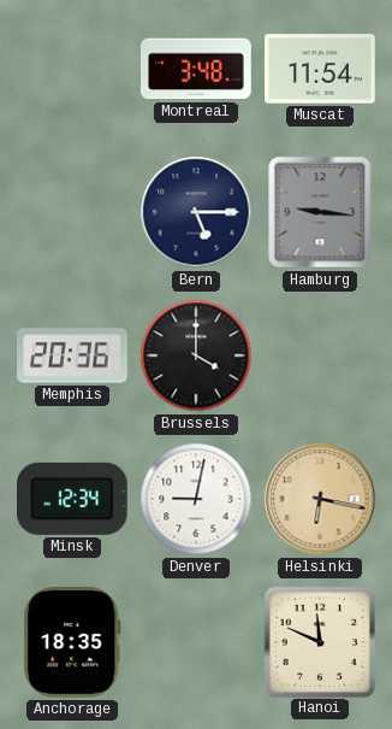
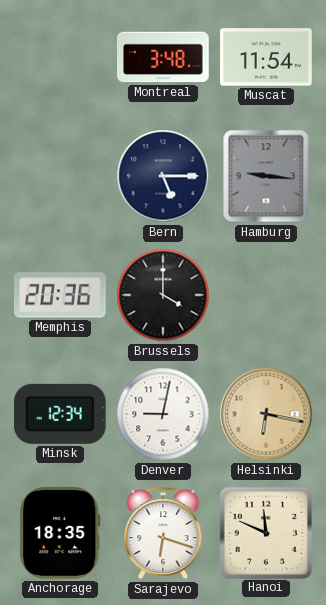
Sarajevo: none -> 6:18
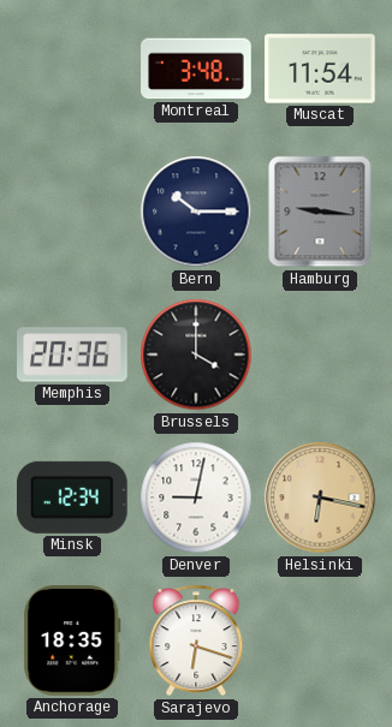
Bern: 5:15 -> 10:15
Hanoi: 11:49 -> none
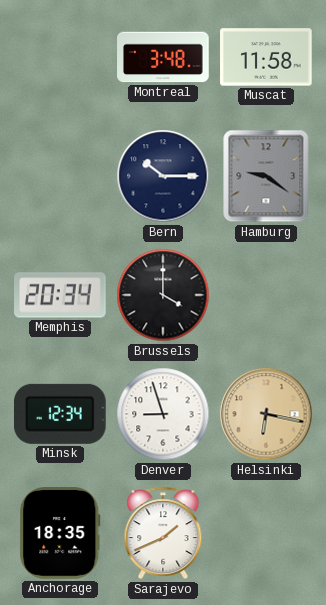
Muscat: 11:54 -> 11:58
Hamburg: 9:16 -> 9:21
Memphis: 20:36 -> 20:34
Denver: 9:02 -> 8:57
Sarajevo: 6:18 -> 1:41
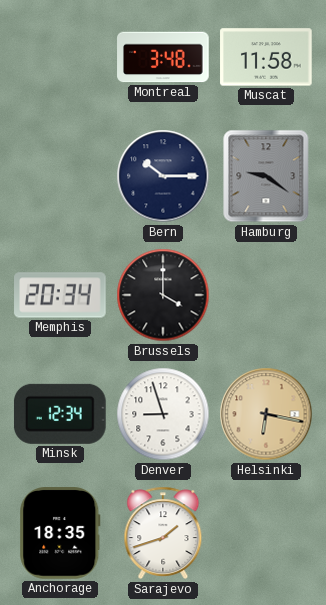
Sarajevo: 1:41 -> 1:42
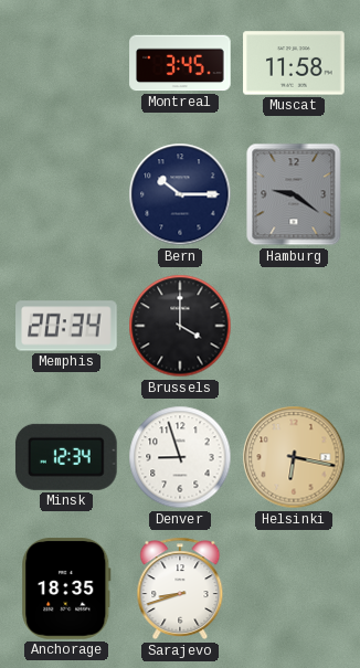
Montreal: 3:48 -> 3:45
Sarajevo: 1:42 -> 8:42
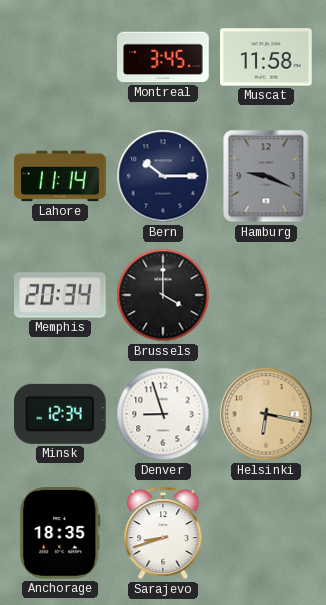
Lahore: none -> 11:14
Hamburg: 9:21 -> 9:19
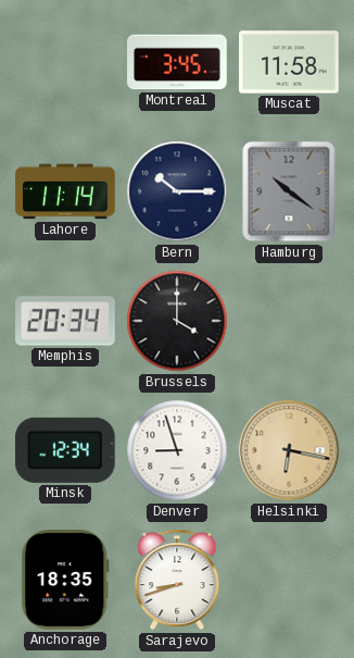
Hamburg: 9:19 -> 10:21
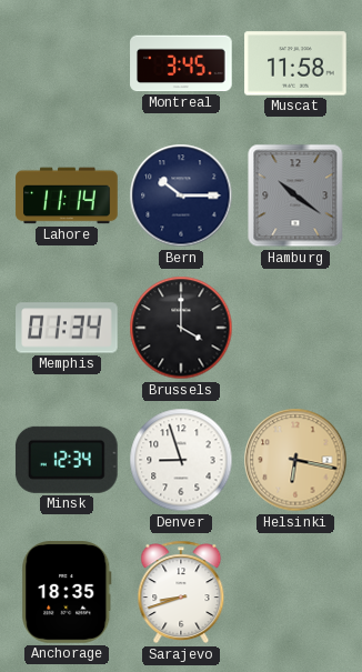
Memphis: 20:34 -> 01:34
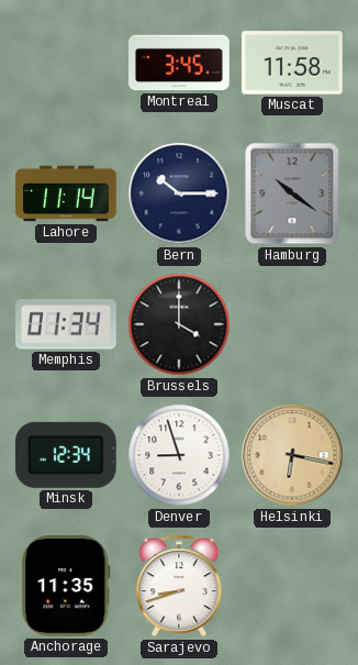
Anchorage: 18:35 -> 11:35
